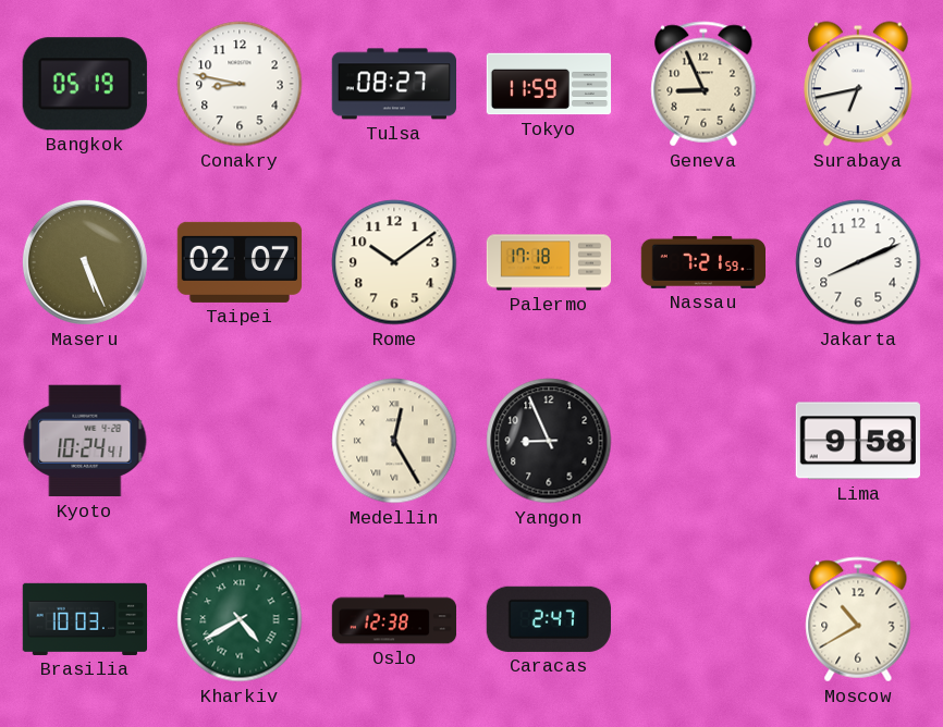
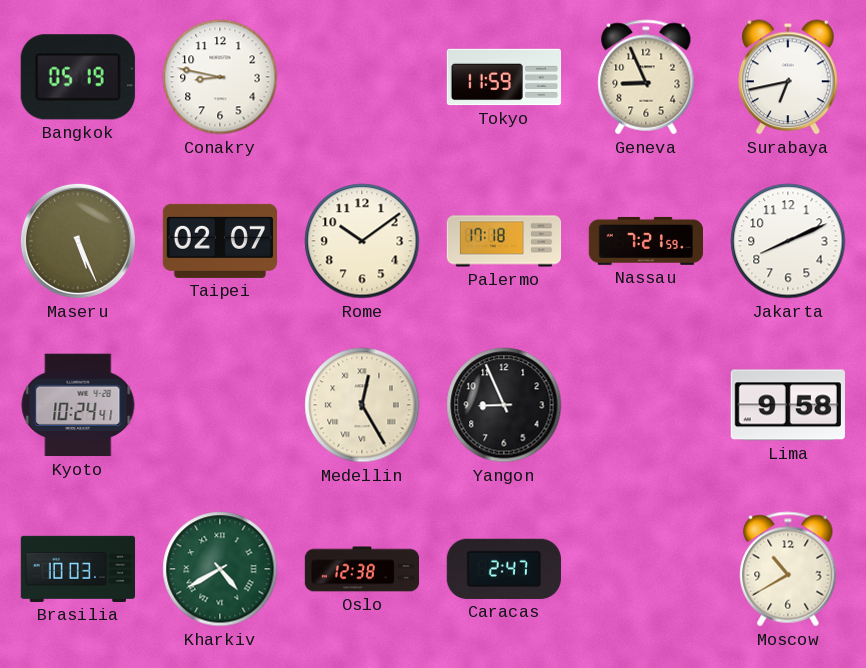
Tulsa: 08:27 -> none
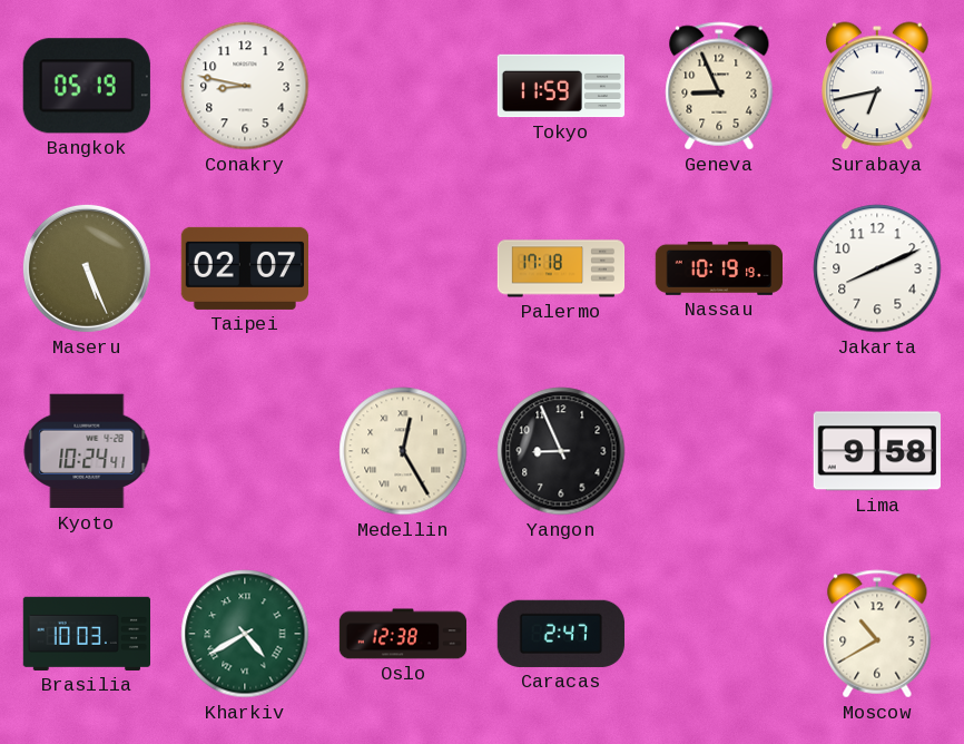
Rome: 10:09 -> none
Nassau: 7:21 -> 10:19
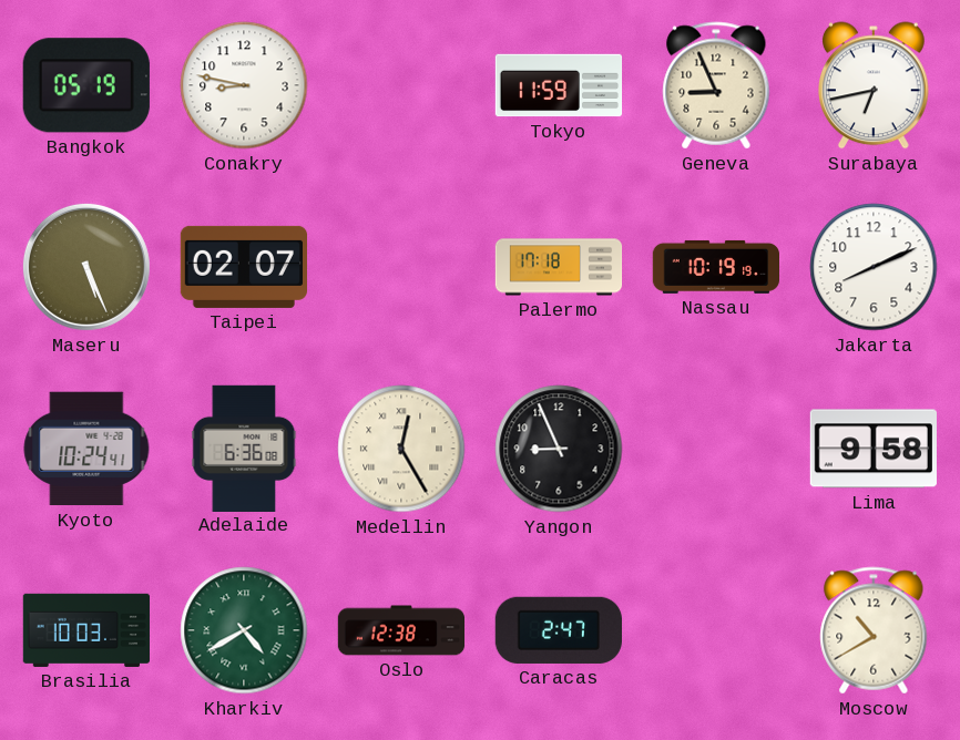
Adelaide: none -> 6:36
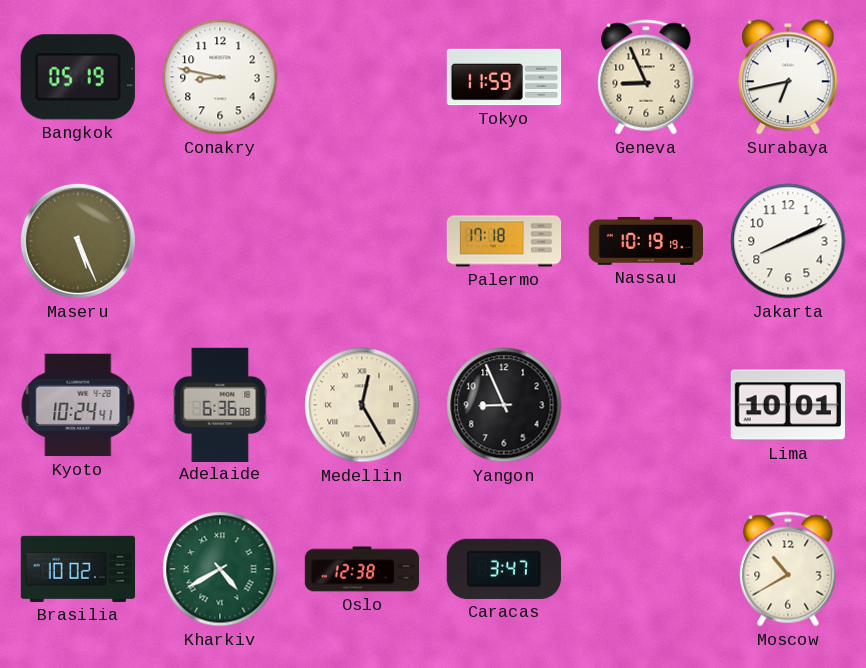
Taipei: 02:07 -> none
Lima: 9:58 -> 10:01
Brasilia: 10:03 -> 10:02
Caracas: 2:47 -> 3:47
